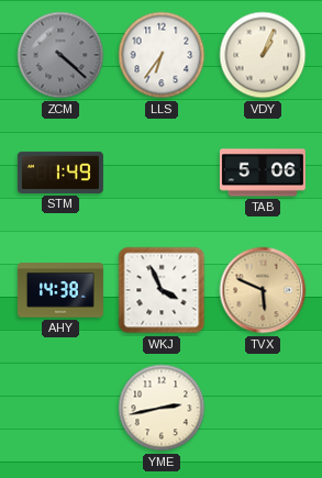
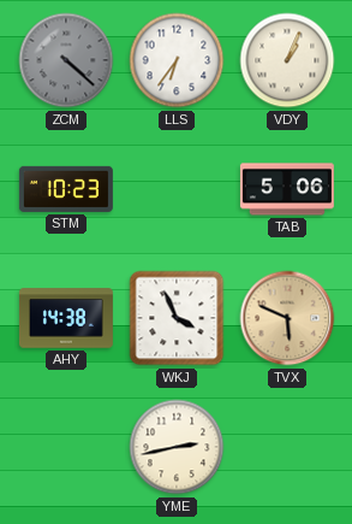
STM: 1:49 -> 10:23
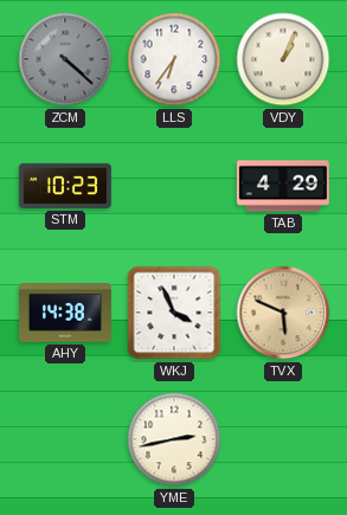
TAB: 5:06 -> 4:29
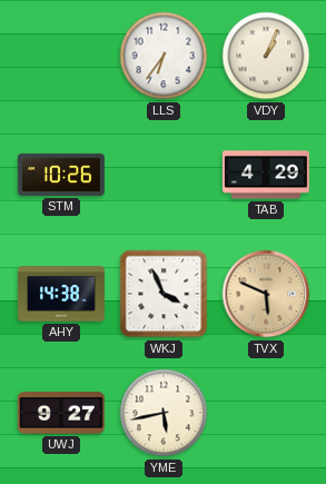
ZCM: 4:22 -> none
STM: 10:23 -> 10:26
UWJ: none -> 9:27
YME: 2:43 -> 5:43
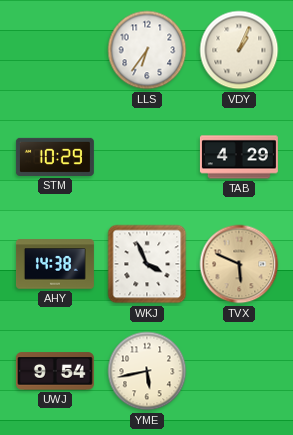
STM: 10:26 -> 10:29
UWJ: 9:27 -> 9:54
